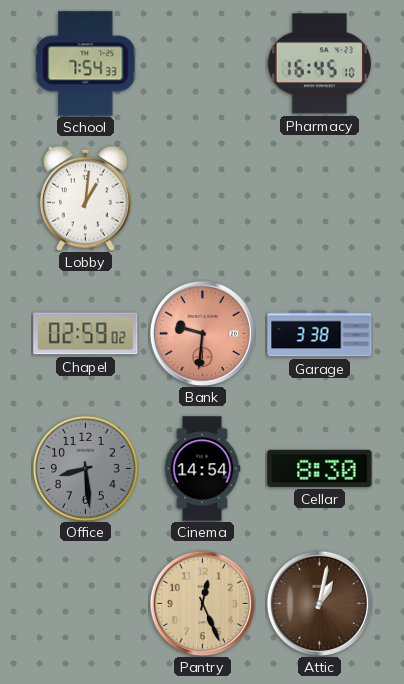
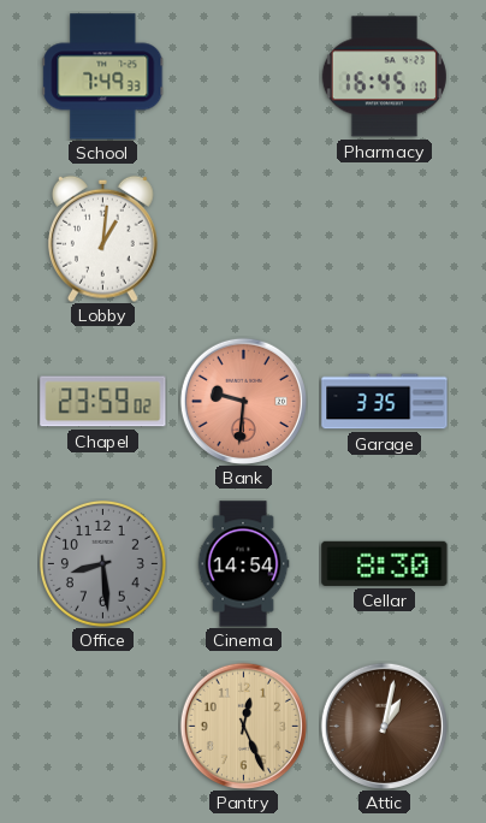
School: 7:54 -> 7:49
Chapel: 02:59 -> 23:59
Garage: 3:38 -> 3:35
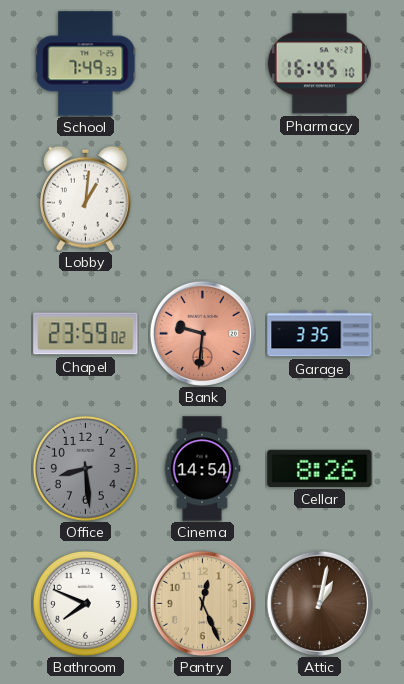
Cellar: 8:30 -> 8:26
Bathroom: none -> 7:49
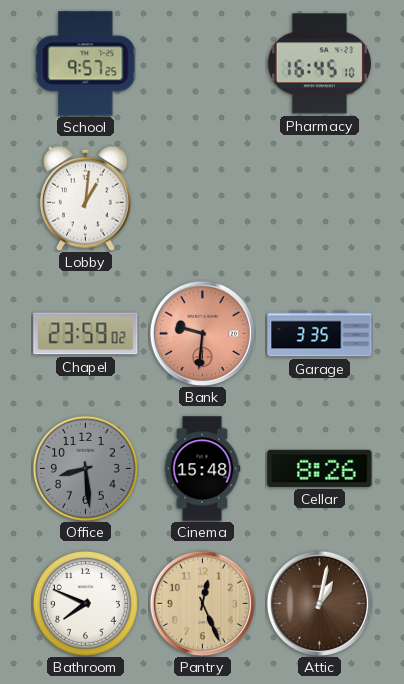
School: 7:49 -> 9:57
Cinema: 14:54 -> 15:48
